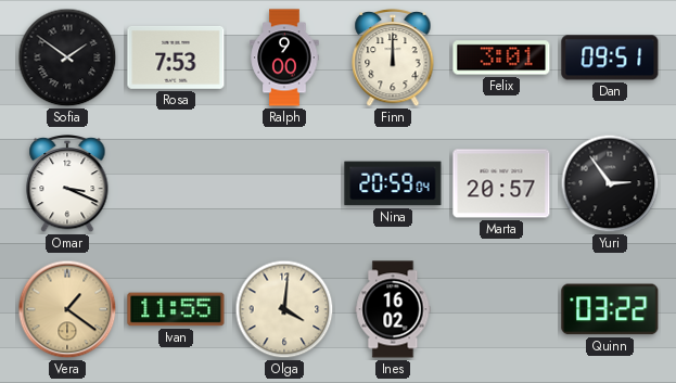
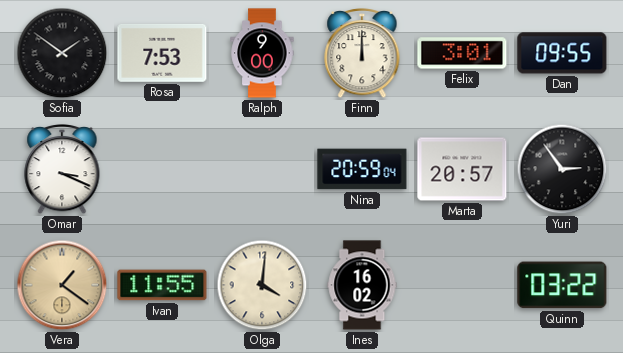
Dan: 09:51 -> 09:55
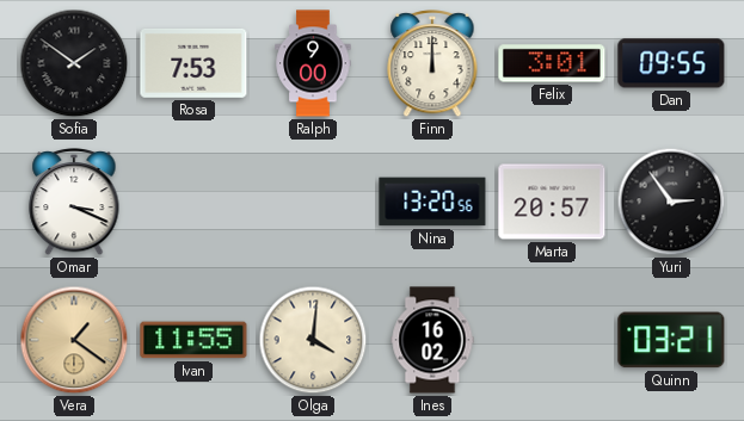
Nina: 20:59 -> 13:20
Quinn: 03:22 -> 03:21
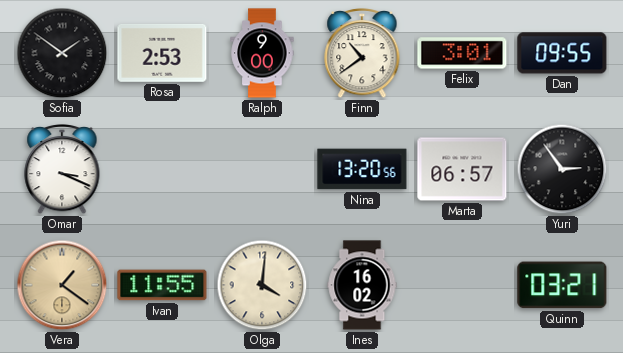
Rosa: 7:53 -> 2:53
Finn: 12:00 -> 10:39
Marta: 20:57 -> 06:57
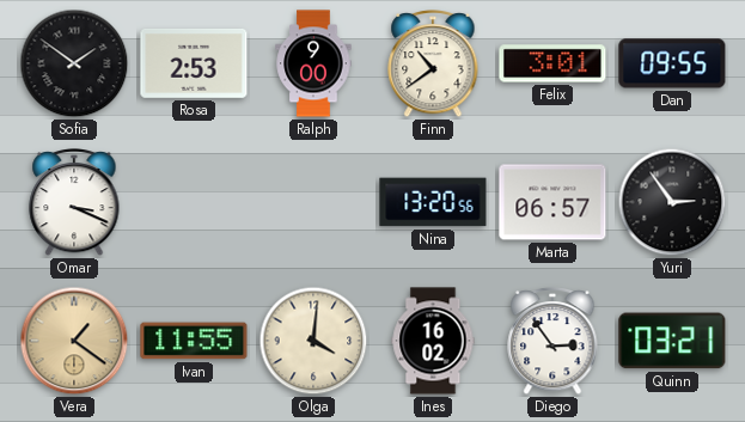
Diego: none -> 2:54
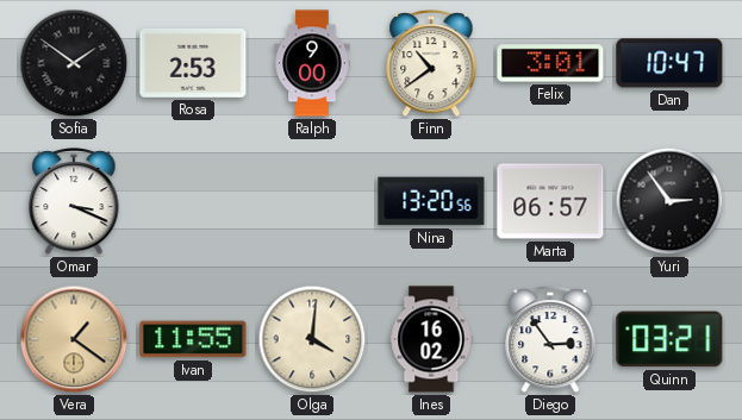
Dan: 09:55 -> 10:47
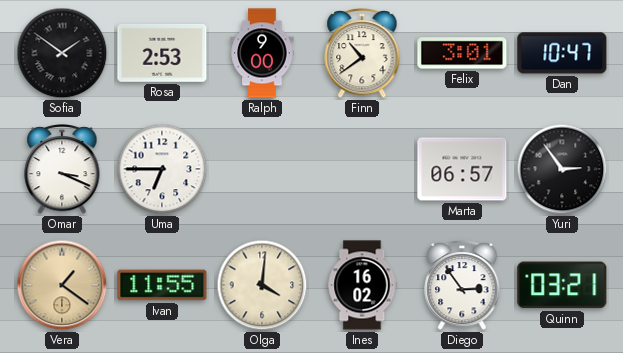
Uma: none -> 6:45
Nina: 13:20 -> none
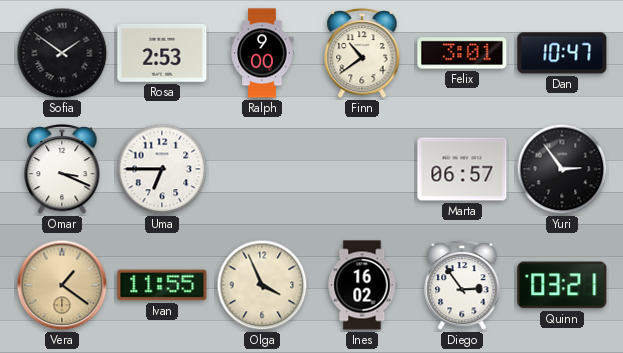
Olga: 4:01 -> 3:56
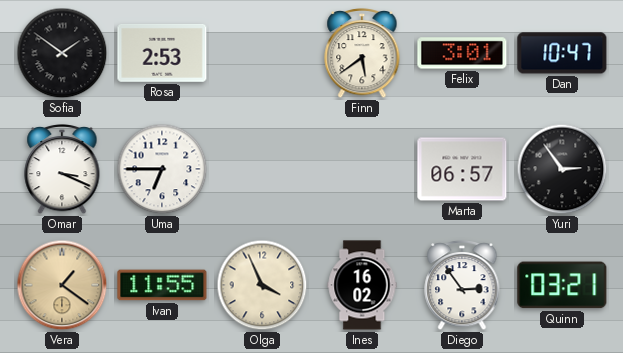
Ralph: 9:00 -> none
Finn: 10:39 -> 5:39
